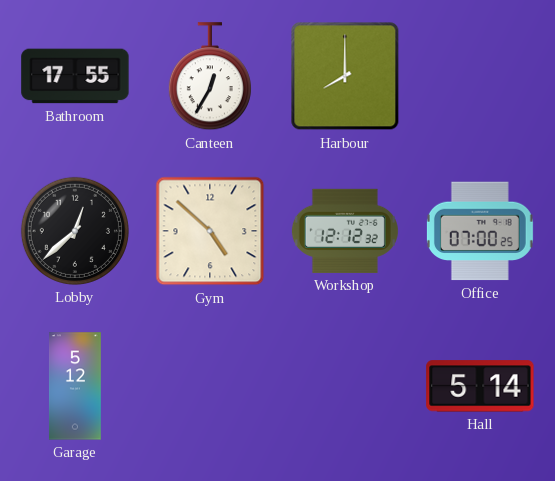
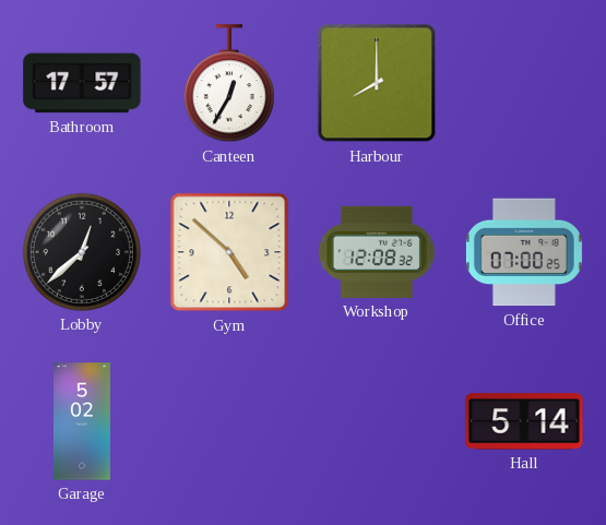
Bathroom: 17:55 -> 17:57
Workshop: 12:12 -> 12:08
Garage: 5:12 -> 5:02
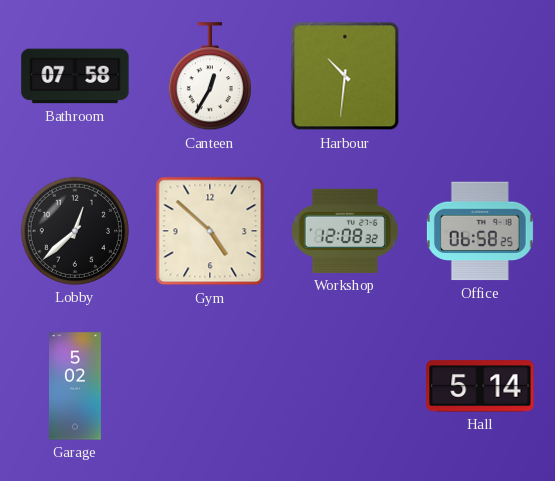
Bathroom: 17:57 -> 07:58
Harbour: 8:00 -> 10:31
Office: 07:00 -> 06:58
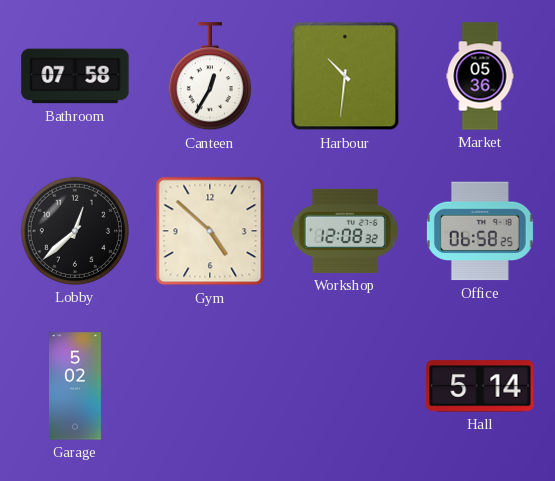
Market: none -> 05:36
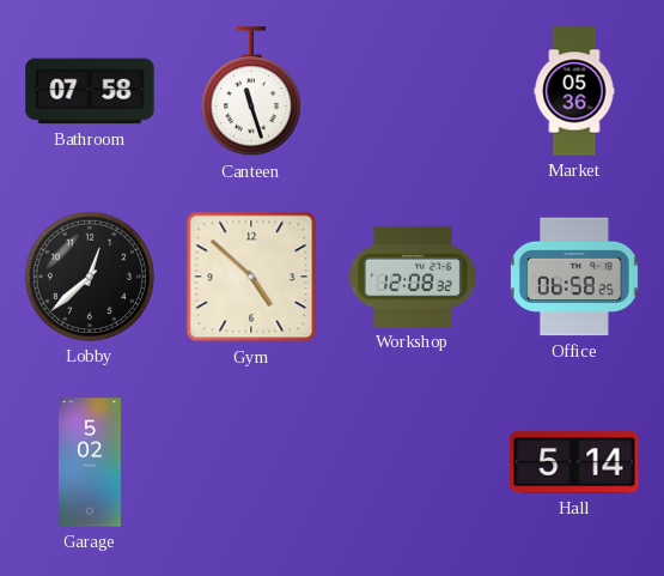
Canteen: 12:35 -> 11:27
Harbour: 10:31 -> none
